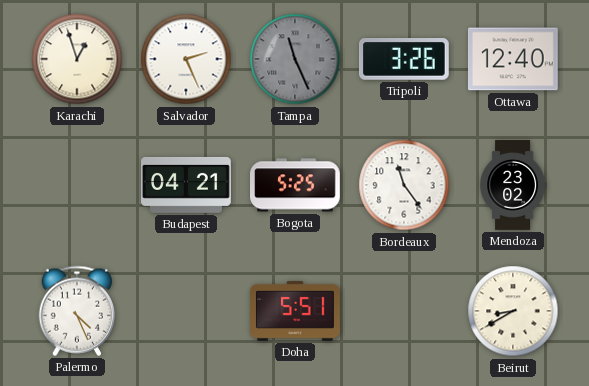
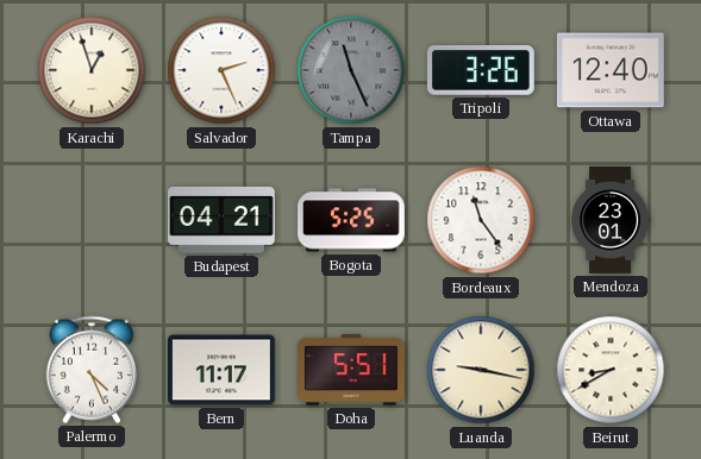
Mendoza: 23:02 -> 23:01
Bern: none -> 11:17
Luanda: none -> 9:17
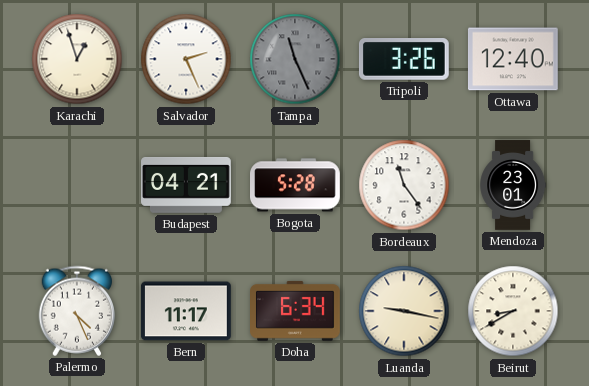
Bogota: 5:25 -> 5:28
Doha: 5:51 -> 6:34
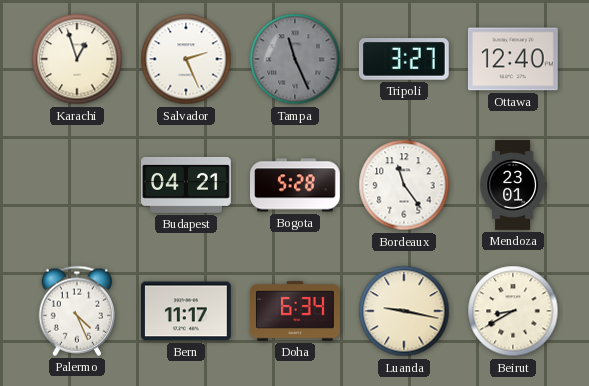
Tripoli: 3:26 -> 3:27
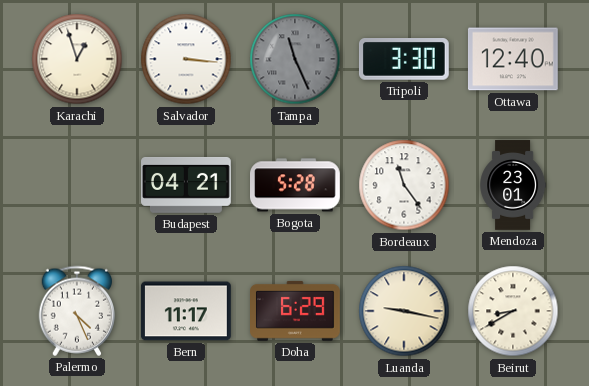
Salvador: 2:26 -> 3:16
Tripoli: 3:27 -> 3:30
Doha: 6:34 -> 6:29
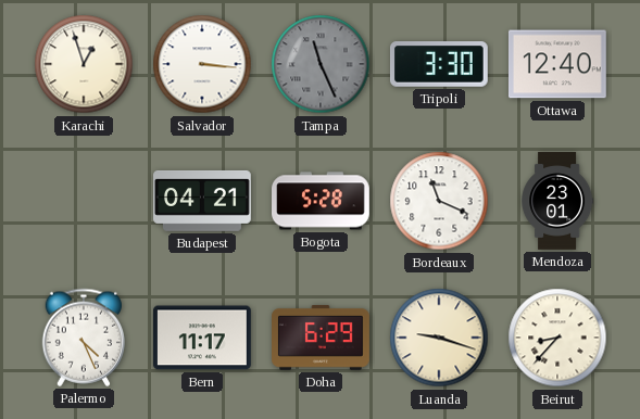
Bordeaux: 11:24 -> 11:19
Luanda: 9:17 -> 9:18
Beirut: 8:40 -> 8:37
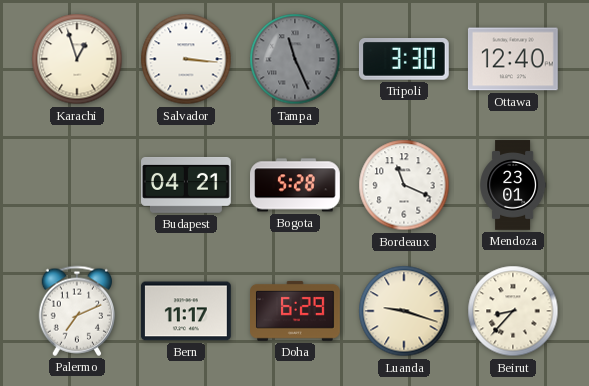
Palermo: 4:26 -> 7:11
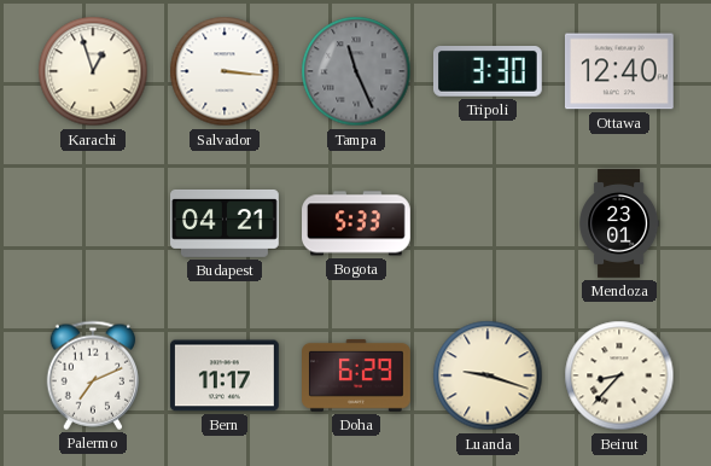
Bogota: 5:28 -> 5:33
Bordeaux: 11:19 -> none
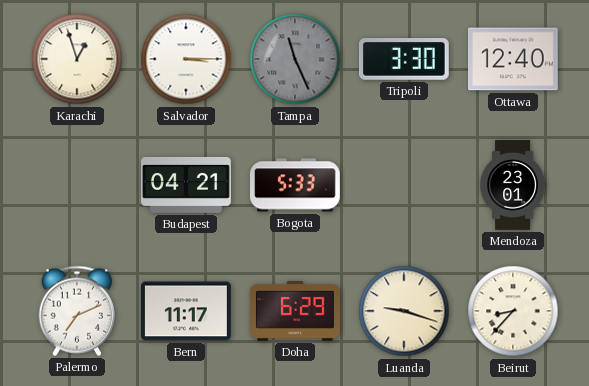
Salvador: 3:16 -> 3:15
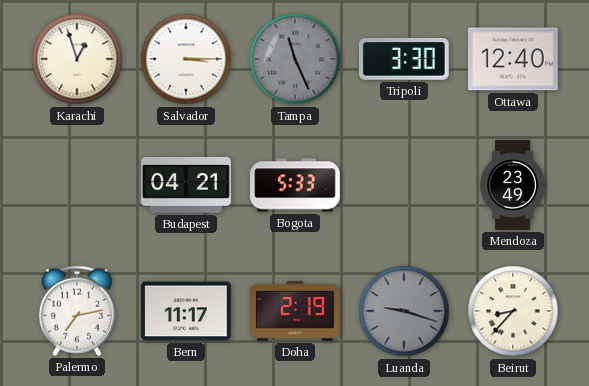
Mendoza: 23:01 -> 23:49
Palermo: 7:11 -> 7:13
Doha: 6:29 -> 2:19
Luanda dial: cream -> grey
